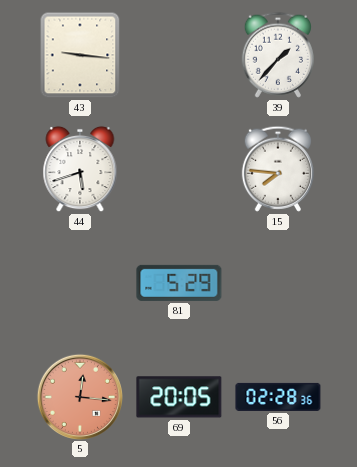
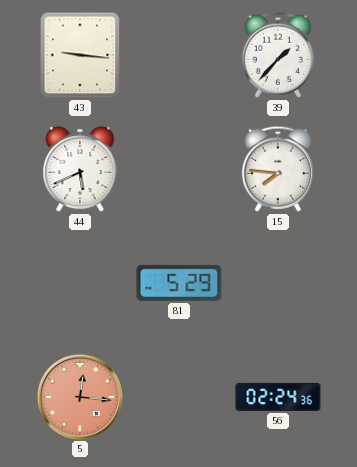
44: 5:42 -> 5:41
69: 20:05 -> none
56: 02:28 -> 02:24
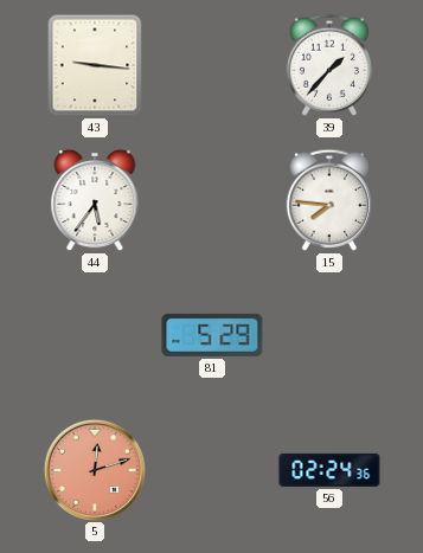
44: 5:41 -> 5:36
5: 12:16 -> 12:12
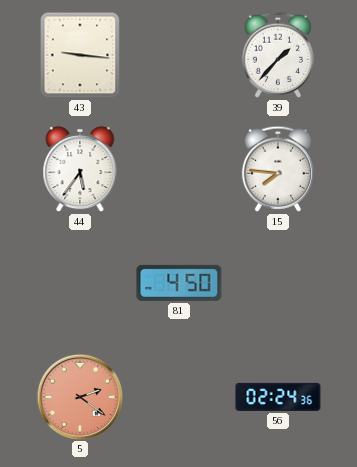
81: 5:29 -> 4:50
5: 12:12 -> 2:21
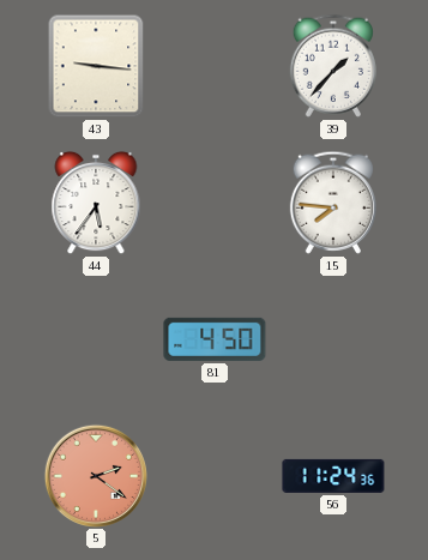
56: 02:24 -> 11:24
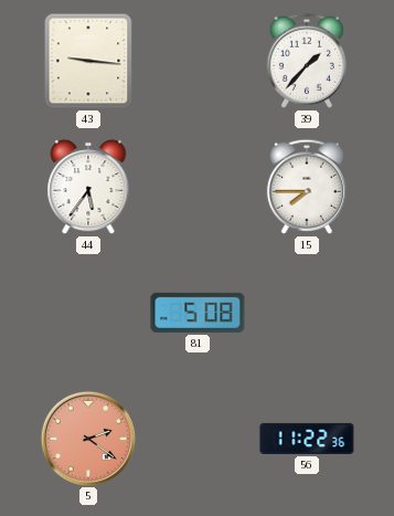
15: 7:46 -> 7:45
81: 4:50 -> 5:08
56: 11:24 -> 11:22
